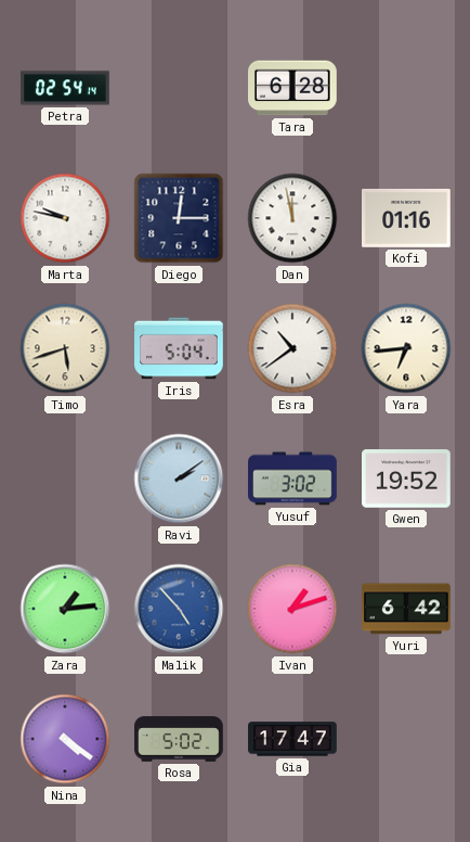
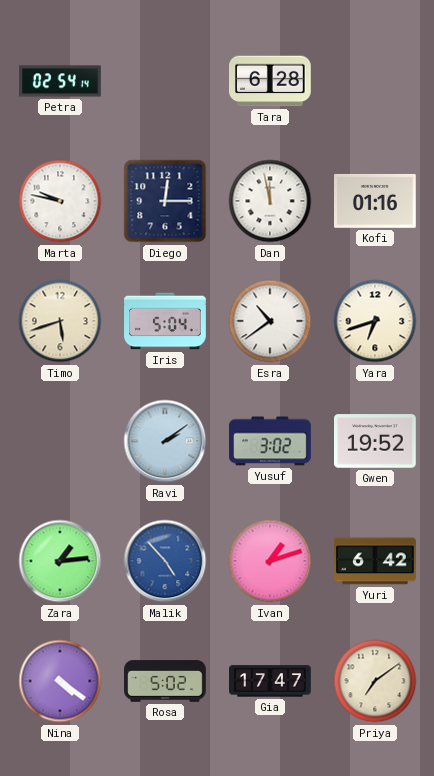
Yara: 6:44 -> 6:42
Priya: none -> 7:09
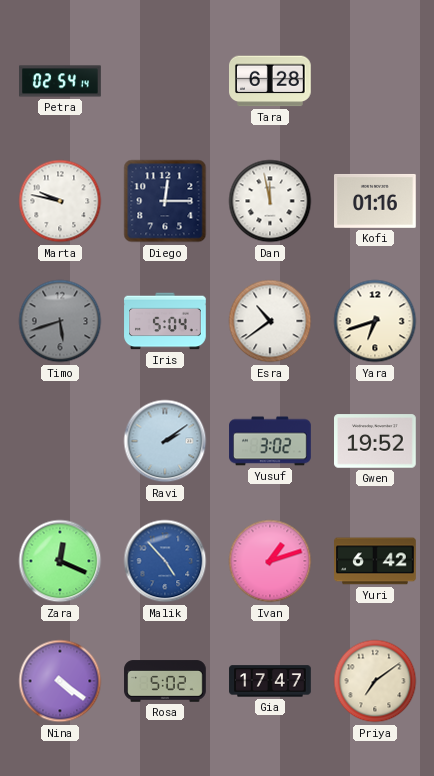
Timo dial: cream -> grey
Zara: 1:14 -> 12:19
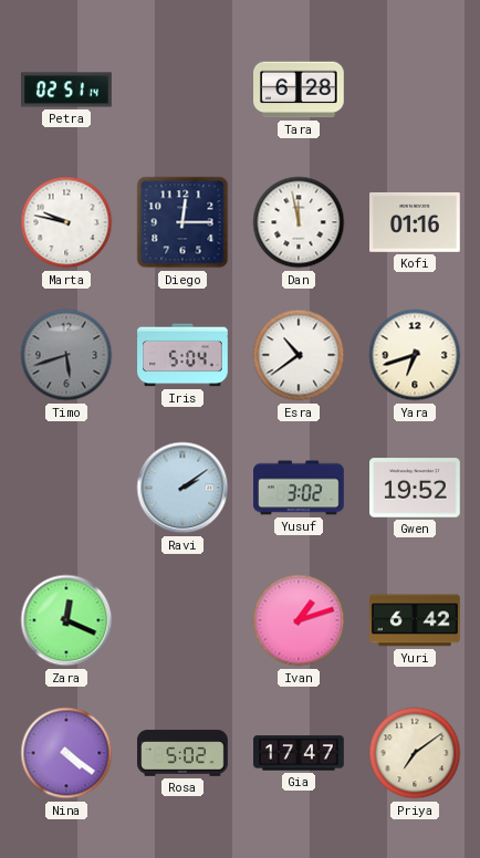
Petra: 02:54 -> 02:51
Malik: 4:53 -> none
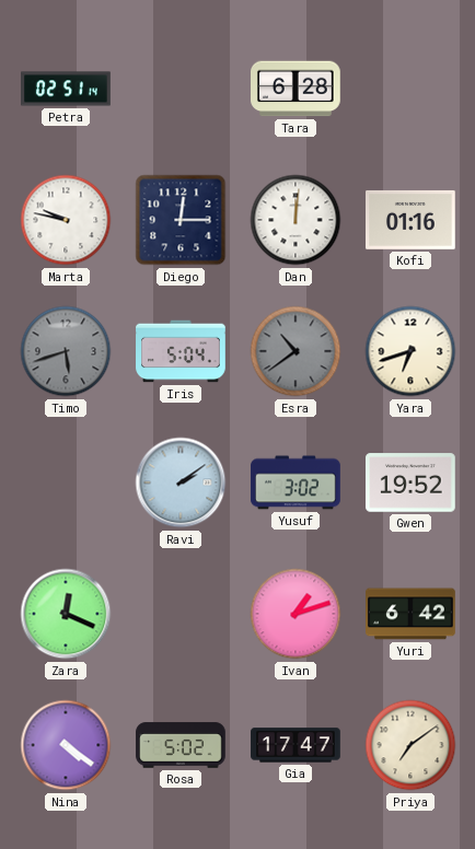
Dan: 11:58 -> 12:01
Esra dial: white -> grey
